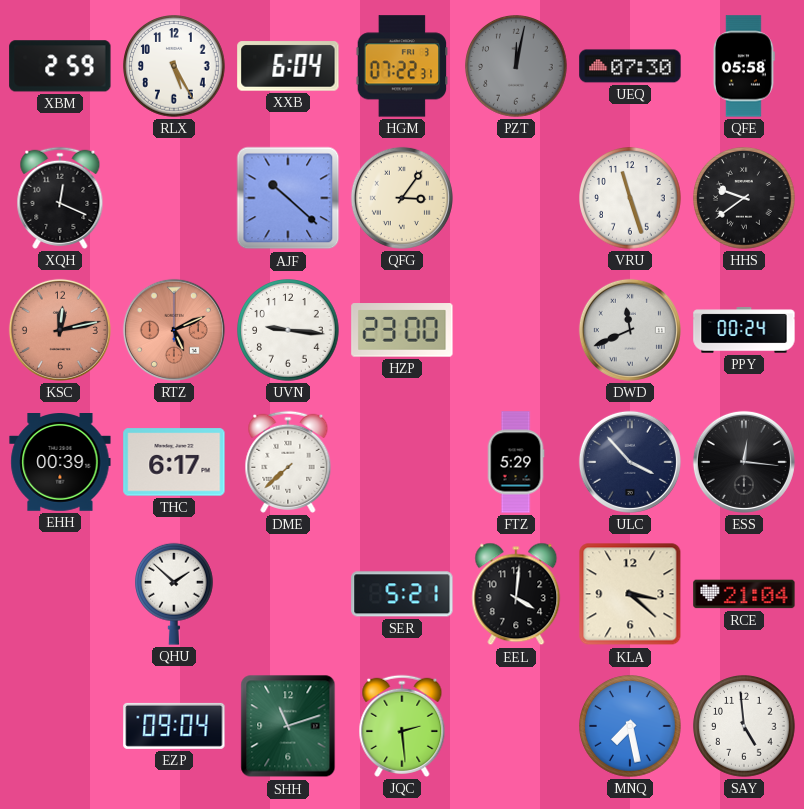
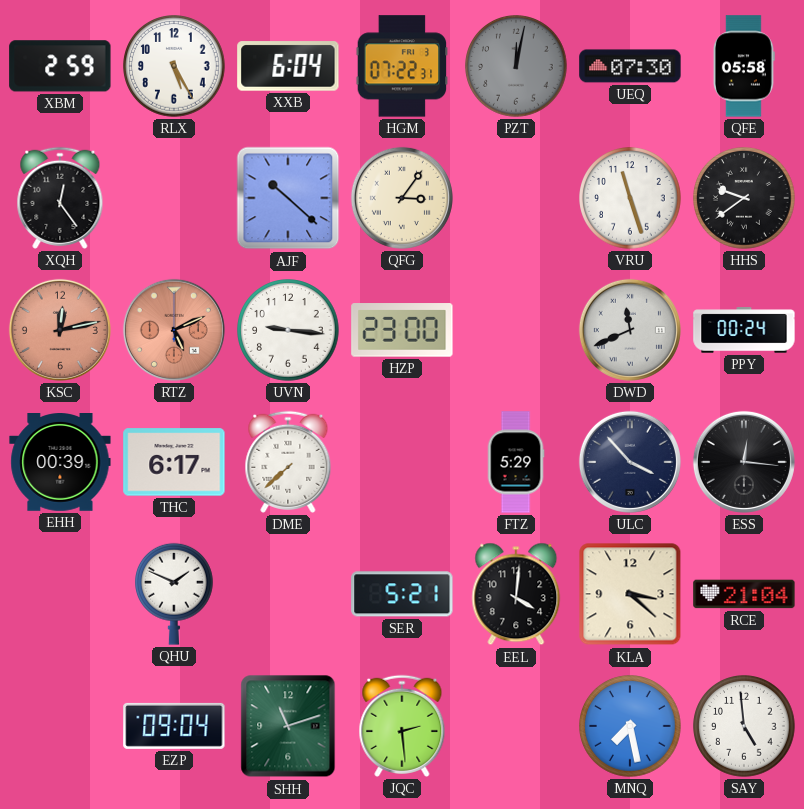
XQH: 12:19 -> 12:24
QHU: 1:52 -> 1:49
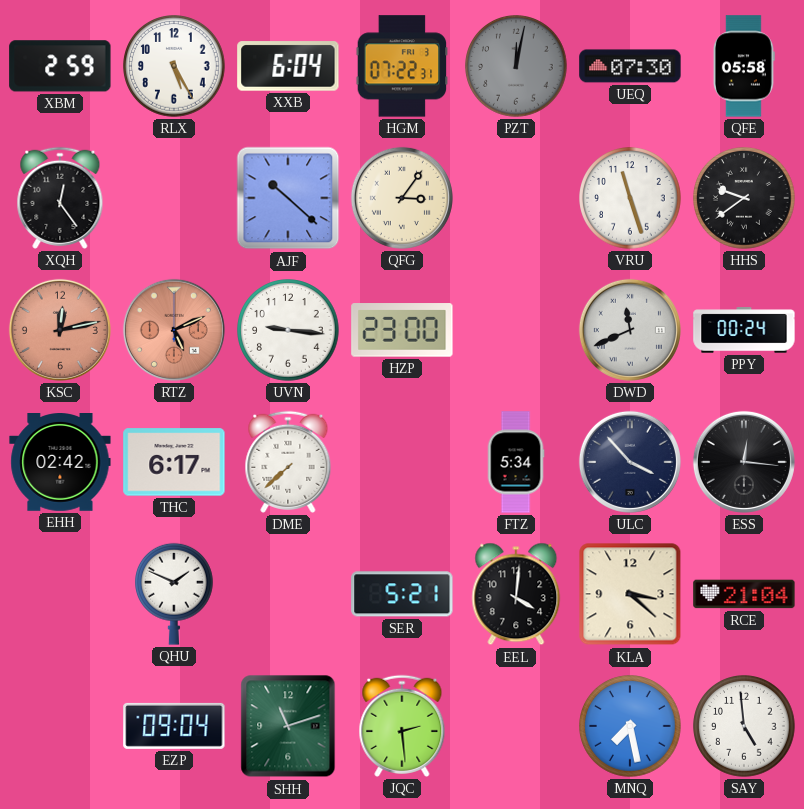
EHH: 00:39 -> 02:42
FTZ: 5:29 -> 5:34
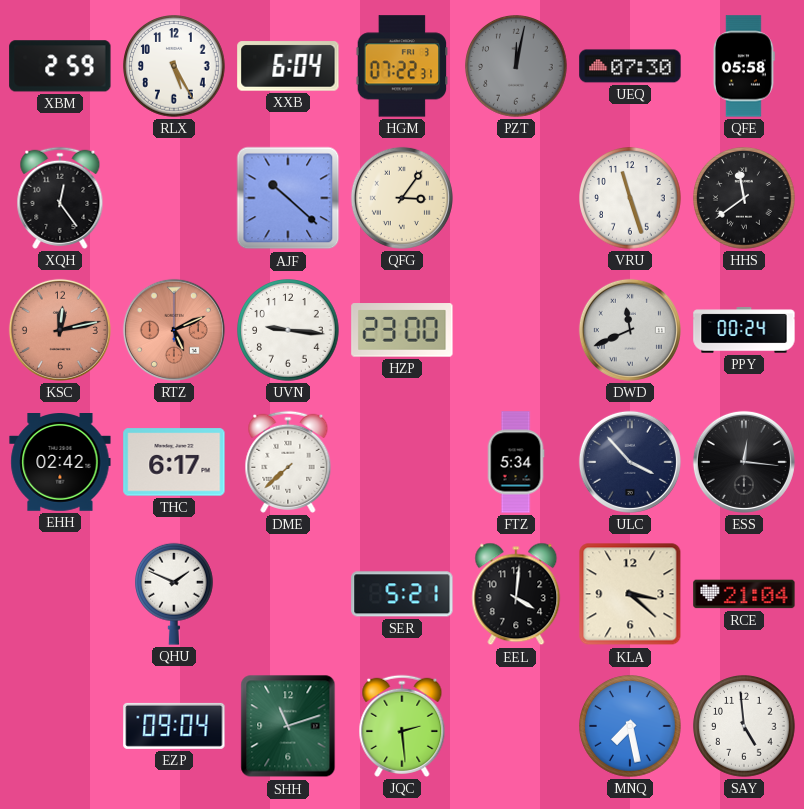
HHS: 9:39 -> 11:39
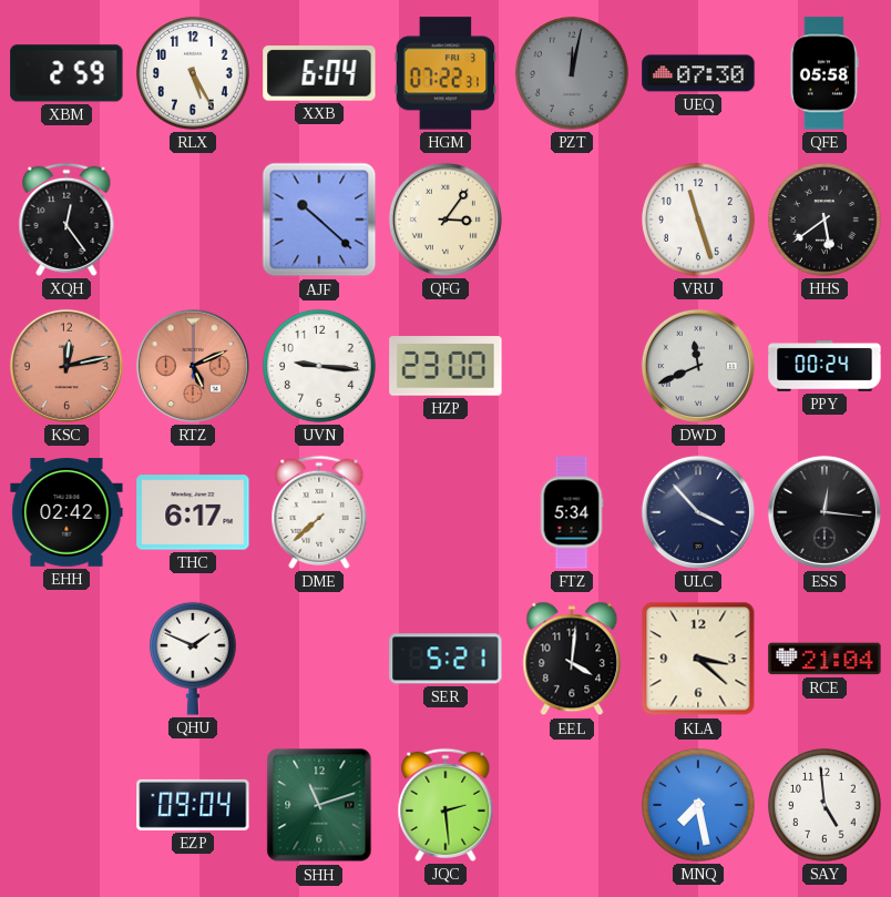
HHS: 11:39 -> 5:39
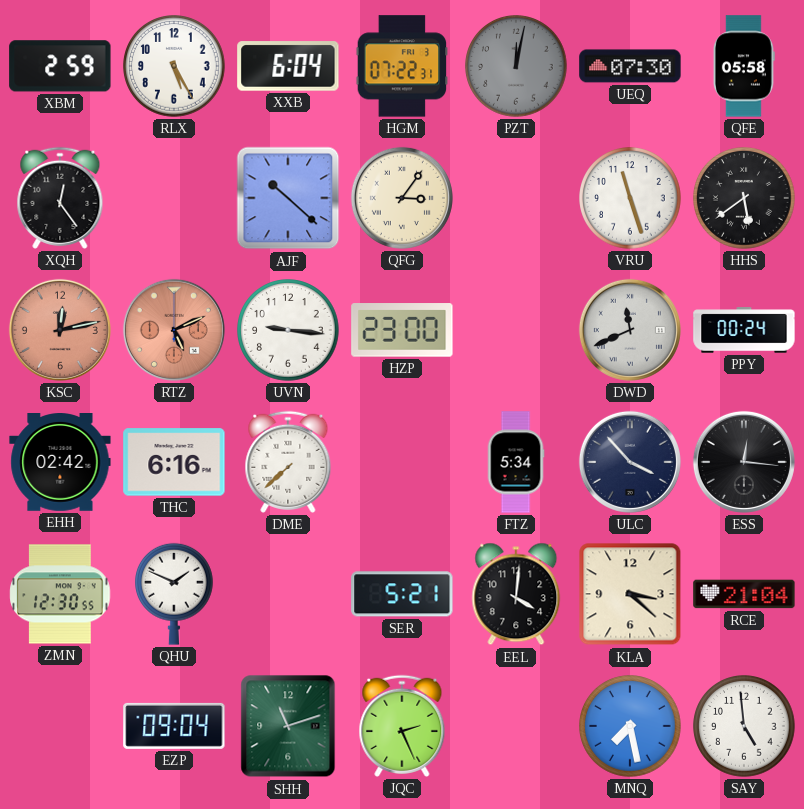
THC: 6:17 -> 6:16
ZMN: none -> 12:30
JQC: 2:29 -> 2:26
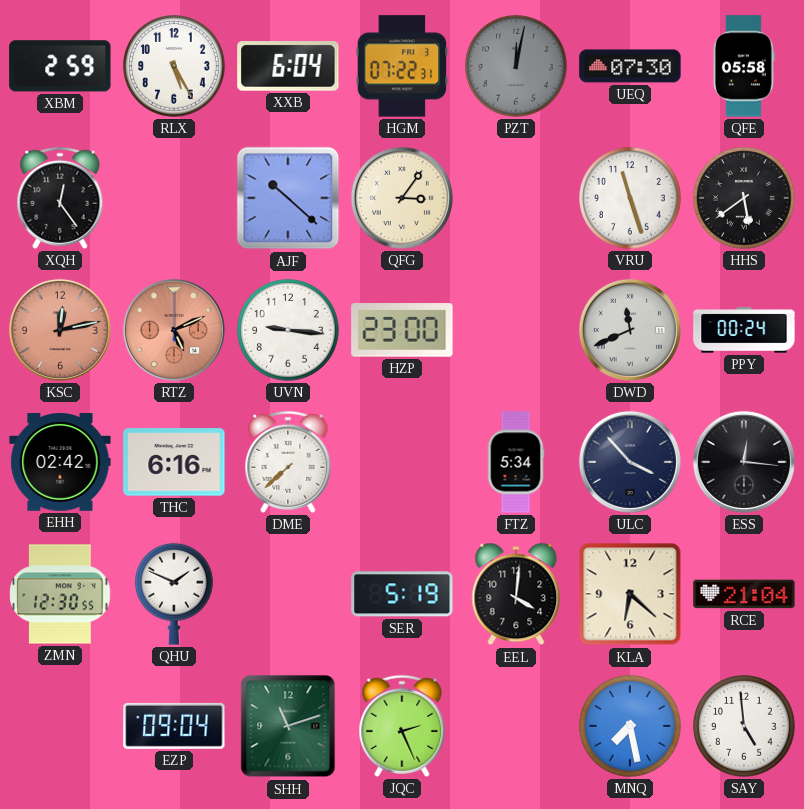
SER: 5:21 -> 5:19
KLA: 3:22 -> 6:22
